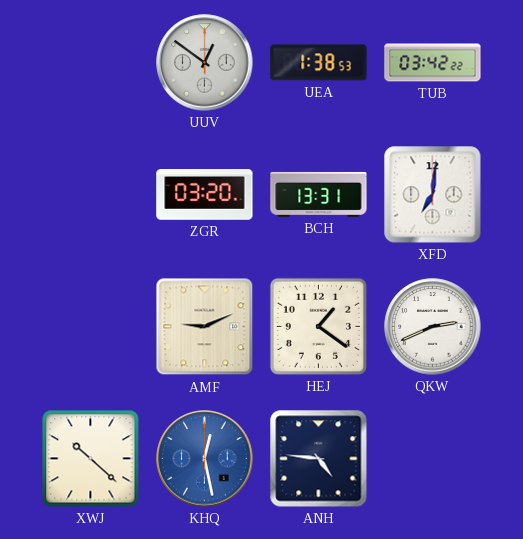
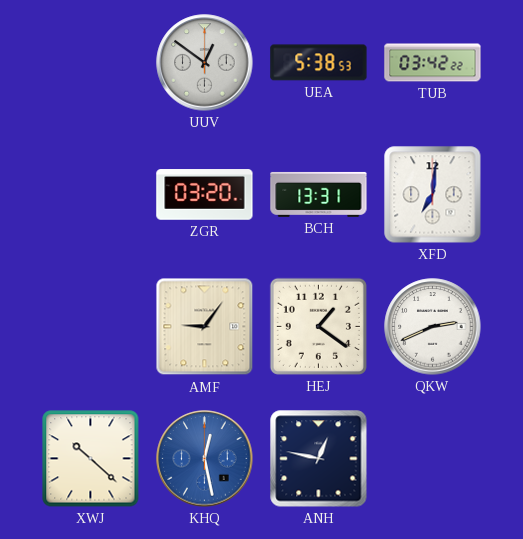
UEA: 1:38 -> 5:38
AMF: 9:11 -> 9:06
ANH: 4:46 -> 12:47
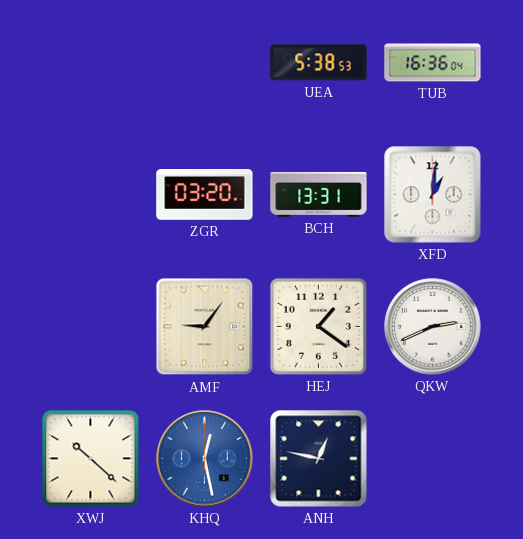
UUV: 12:51 -> none
TUB: 03:42 -> 16:36
XFD: 7:01 -> 1:01
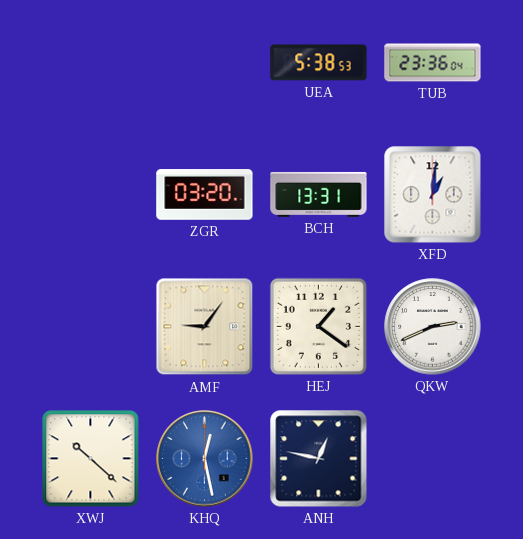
TUB: 16:36 -> 23:36
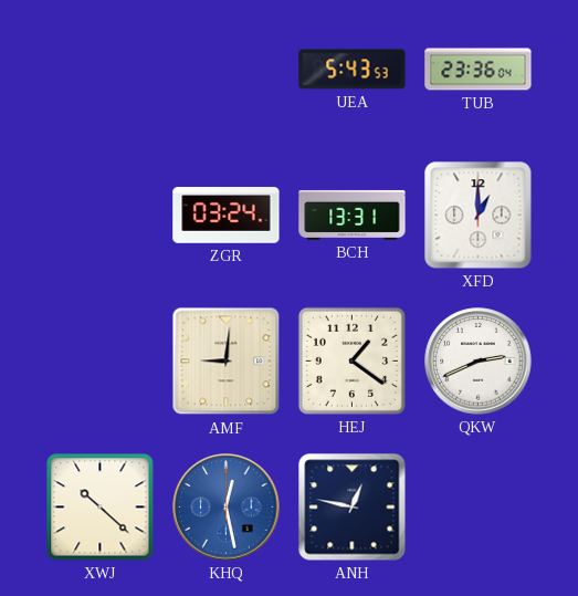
UEA: 5:38 -> 5:43
ZGR: 03:20 -> 03:24
XFD: 1:01 -> 1:00
AMF: 9:06 -> 9:01
